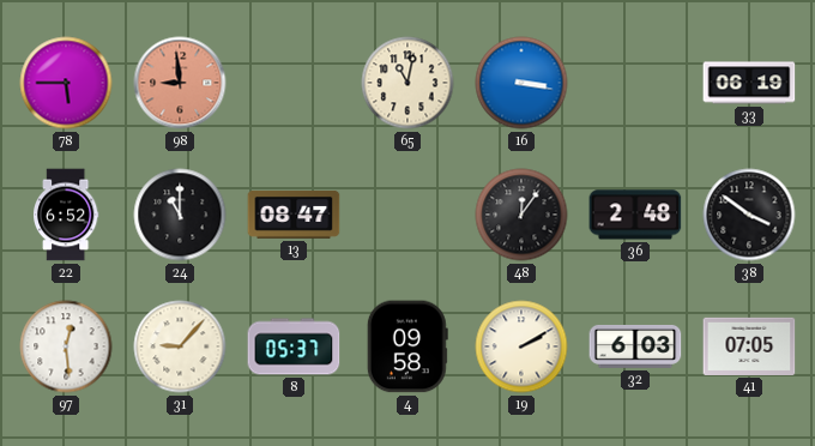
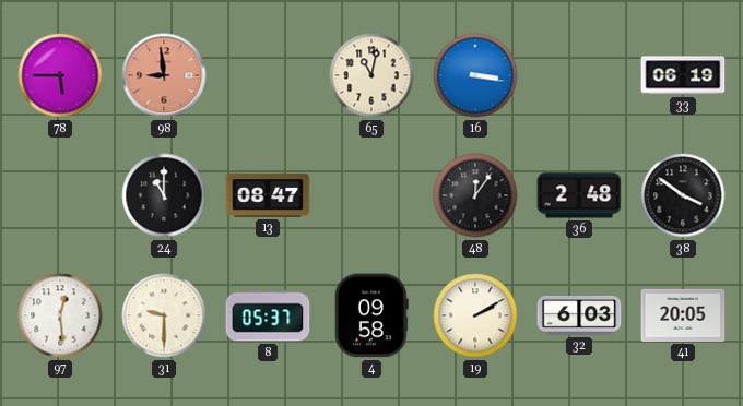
22: 6:52 -> none
31: 9:07 -> 9:30
41: 07:05 -> 20:05
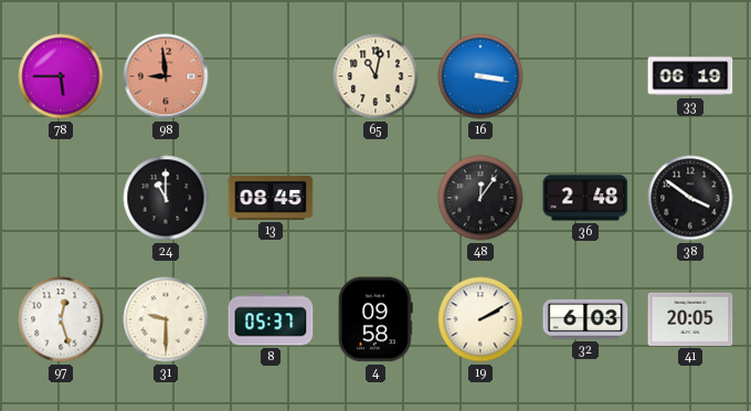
13: 08:47 -> 08:45
97: 12:29 -> 12:27
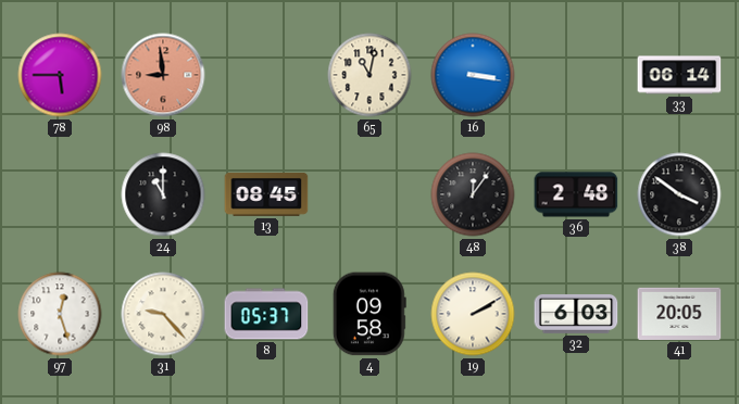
33: 06:19 -> 06:14
31: 9:30 -> 9:23
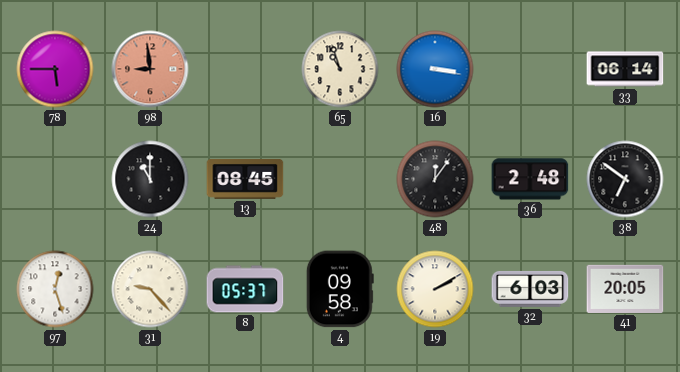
65: 11:02 -> 10:57
38: 3:51 -> 6:51
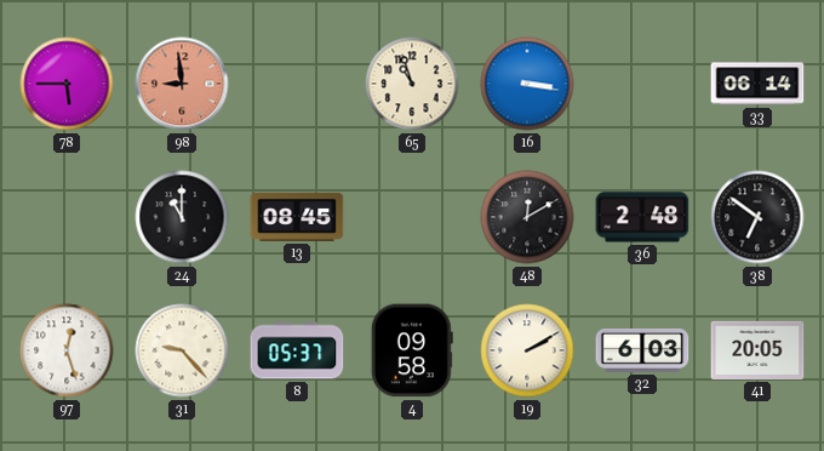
48: 12:06 -> 12:10
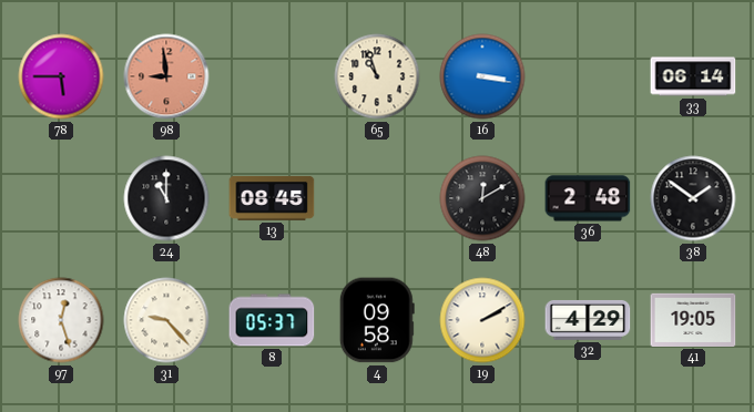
38: 6:51 -> 1:51
32: 6:03 -> 4:29
41: 20:05 -> 19:05
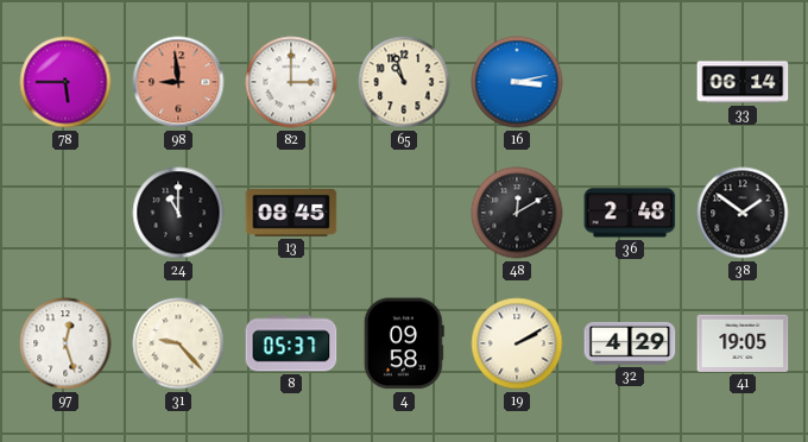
82: none -> 3:00
16: 3:17 -> 3:13
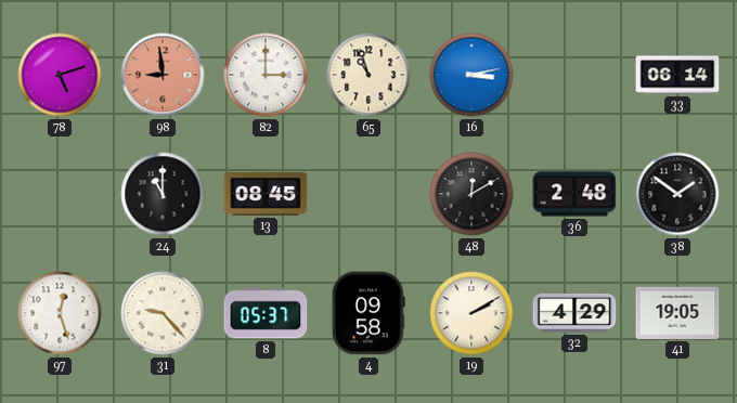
78: 5:45 -> 5:12
